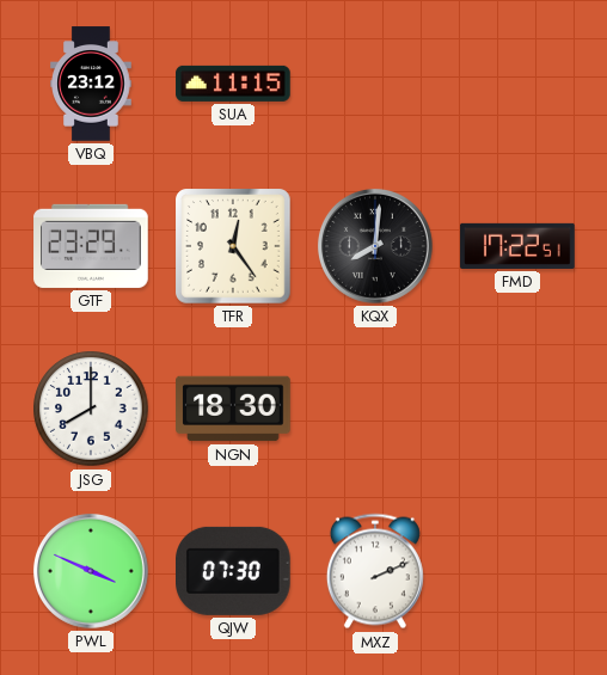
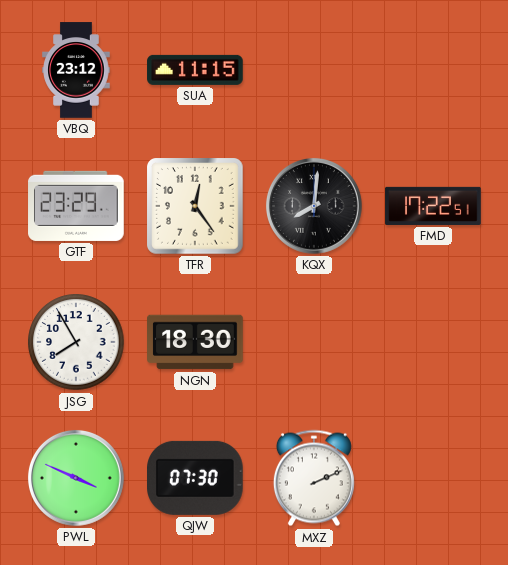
JSG: 8:00 -> 7:55
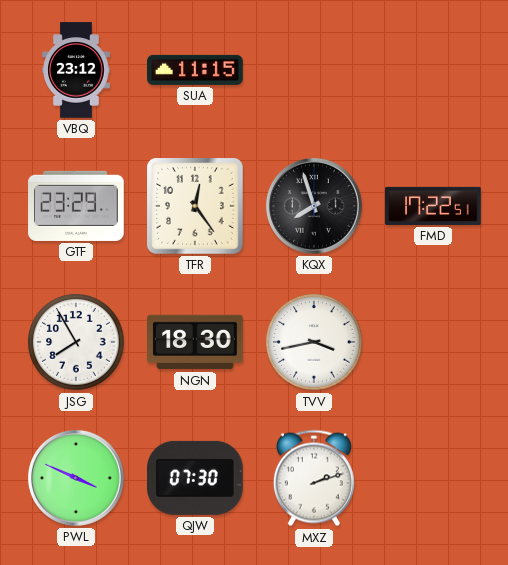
KQX: 8:01 -> 7:57
TVV: none -> 3:43
MXZ: 2:11 -> 2:12
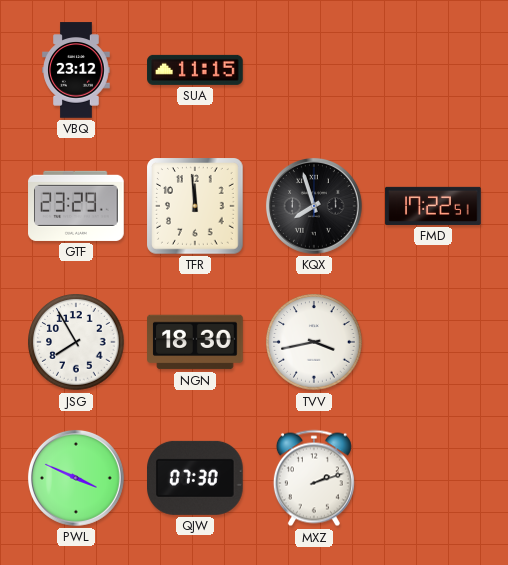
TFR: 12:24 -> 11:59
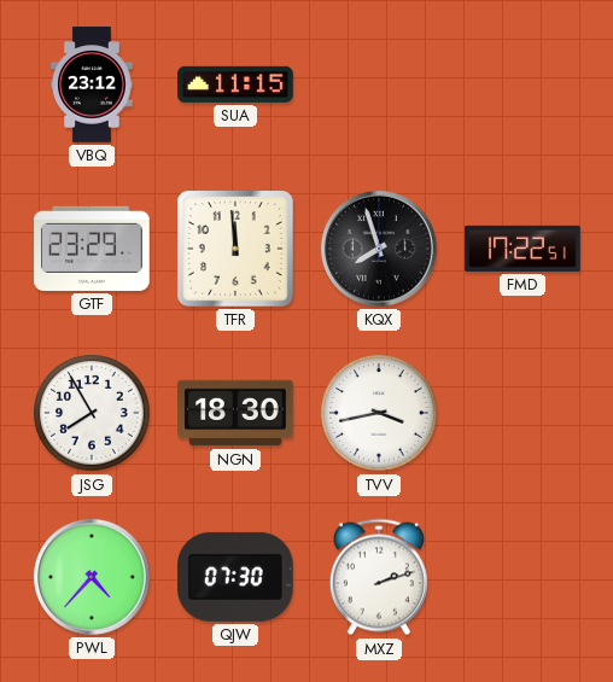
PWL: 3:49 -> 4:37
